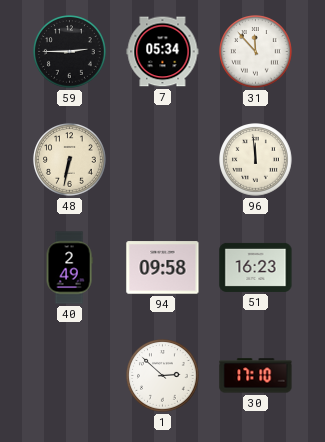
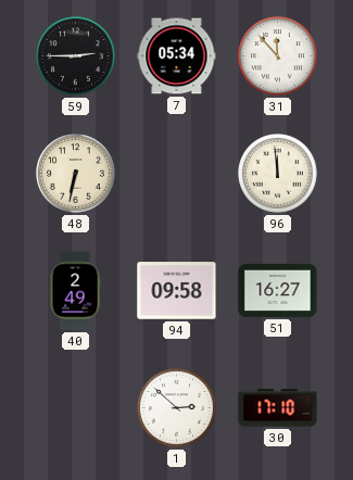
51: 16:23 -> 16:27
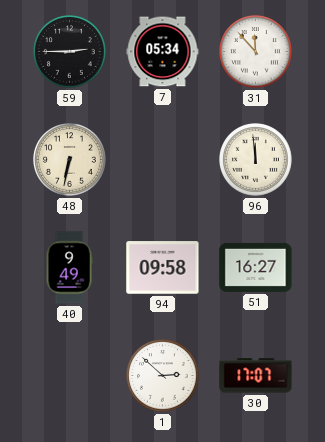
40: 2:49 -> 9:49
30: 17:10 -> 17:07
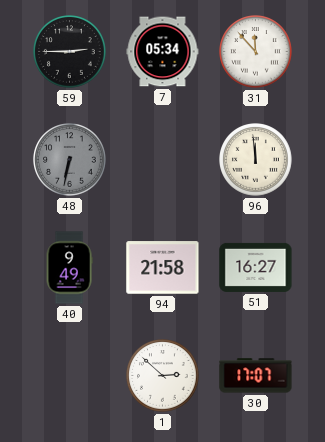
48 dial: cream -> grey
94: 09:58 -> 21:58
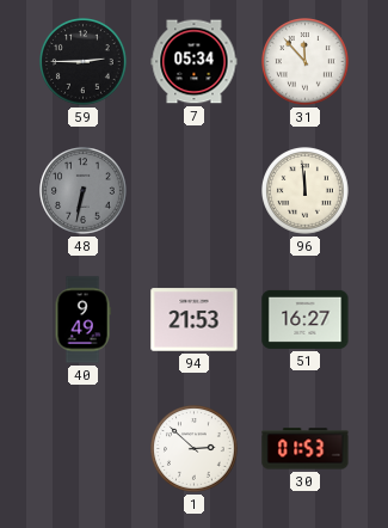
94: 21:58 -> 21:53
30: 17:07 -> 01:53
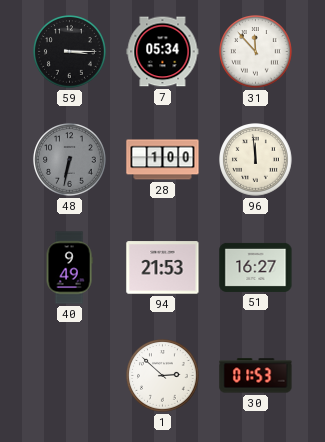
59: 2:45 -> 3:15
28: none -> 1:00
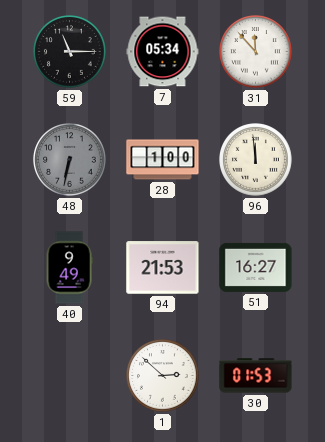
59: 3:15 -> 11:15
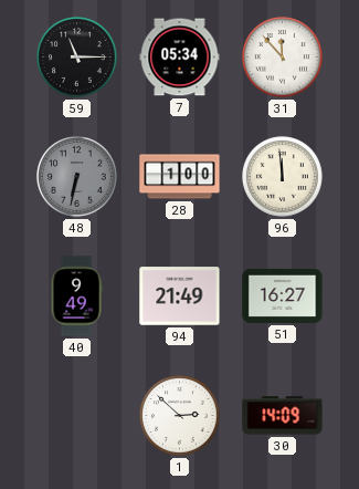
94: 21:53 -> 21:49
30: 01:53 -> 14:09
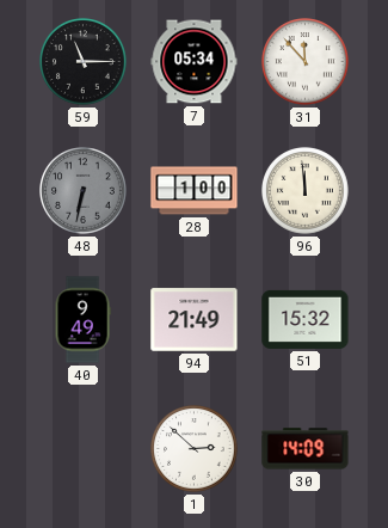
51: 16:27 -> 15:32
